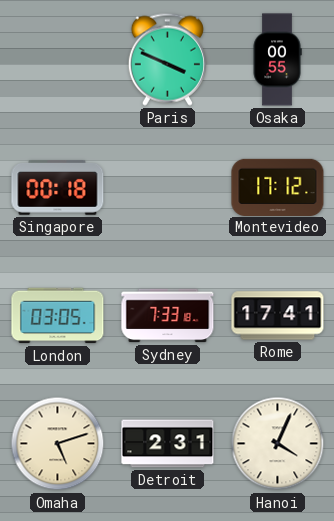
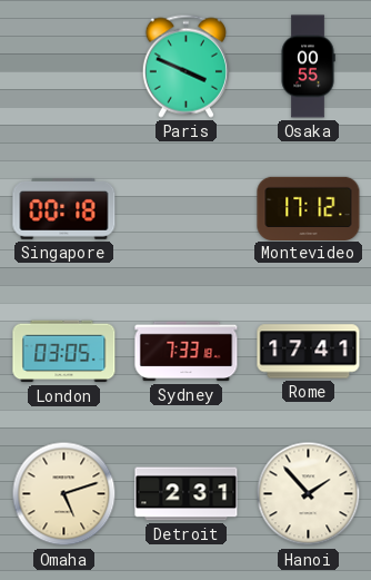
Hanoi: 4:04 -> 1:53
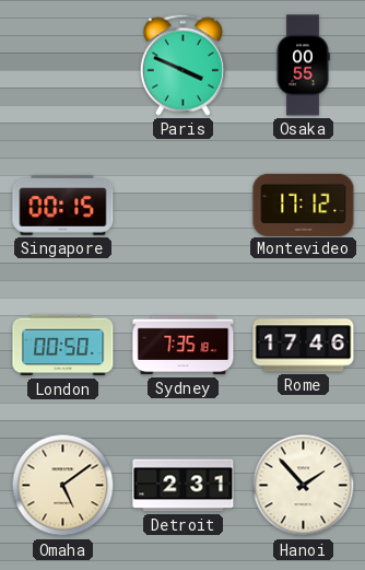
Singapore: 00:18 -> 00:15
London: 03:05 -> 00:50
Sydney: 7:33 -> 7:35
Rome: 17:41 -> 17:46
Omaha: 5:12 -> 5:09
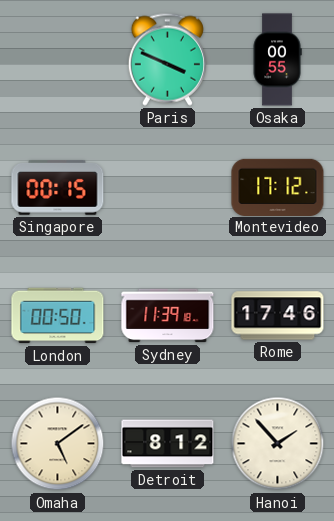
Sydney: 7:35 -> 11:39
Detroit: 2:31 -> 8:12
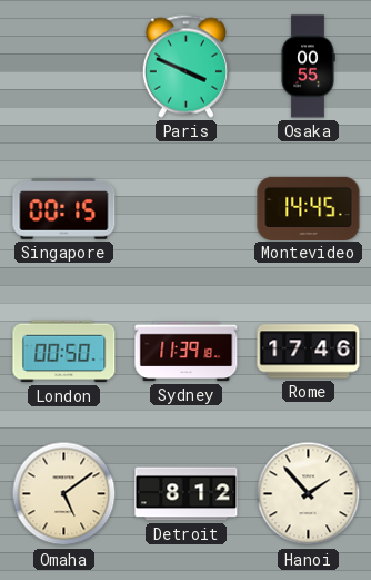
Montevideo: 17:12 -> 14:45
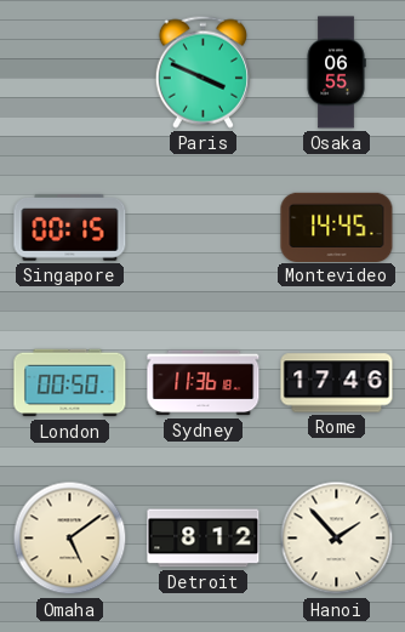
Osaka: 00:55 -> 06:55
Sydney: 11:39 -> 11:36
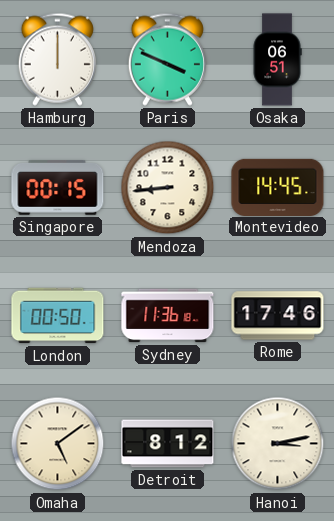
Hamburg: none -> 12:00
Osaka: 06:55 -> 06:51
Mendoza: none -> 8:44
Hanoi: 1:53 -> 3:13
